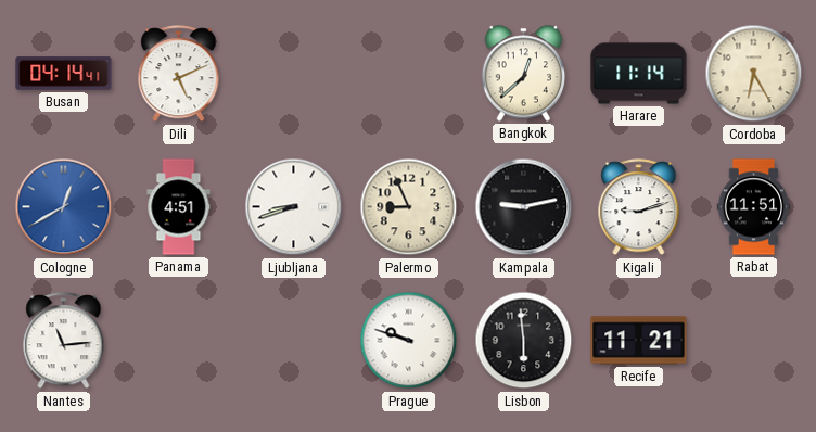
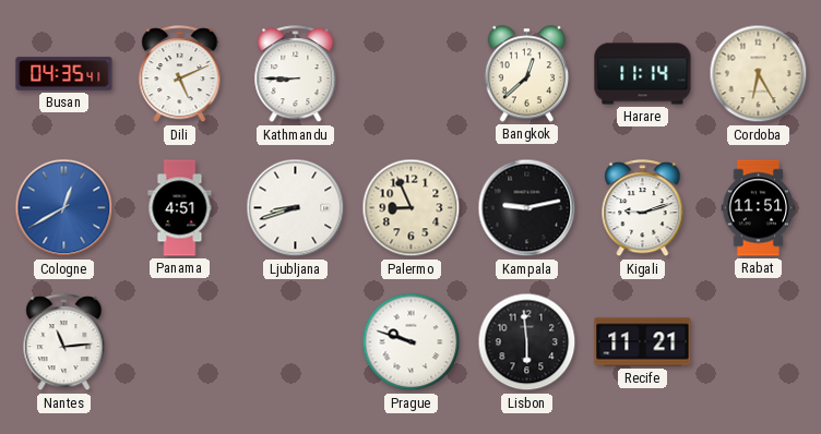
Busan: 04:14 -> 04:35
Kathmandu: none -> 8:45
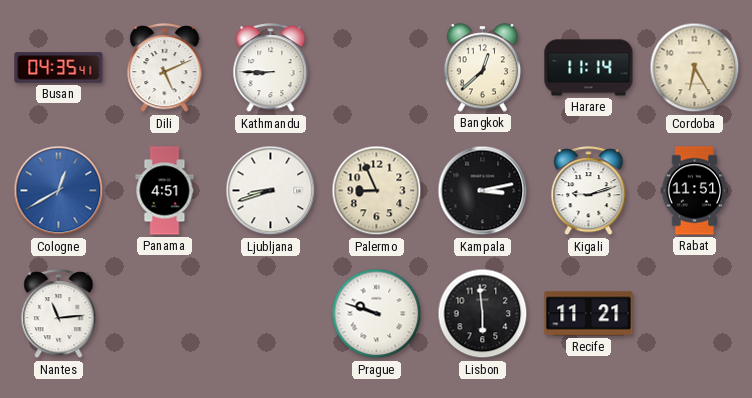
Kampala: 9:13 -> 3:13
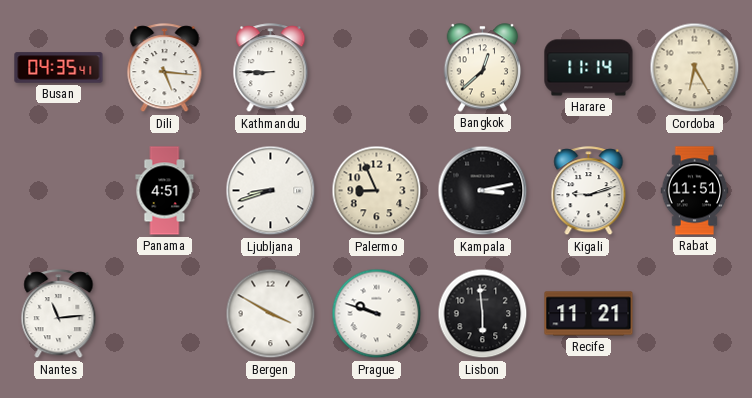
Dili: 5:11 -> 5:16
Cologne: 12:40 -> none
Bergen: none -> 3:50
